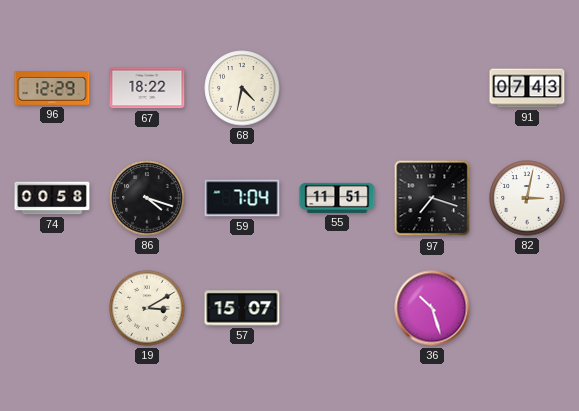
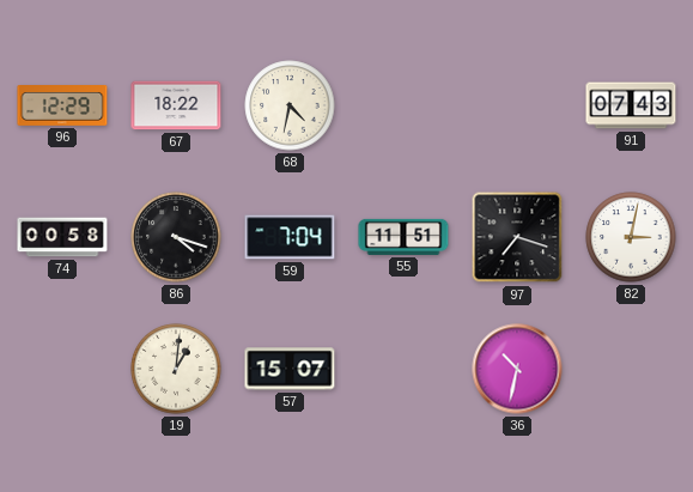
19: 3:10 -> 1:01
36: 10:27 -> 10:32
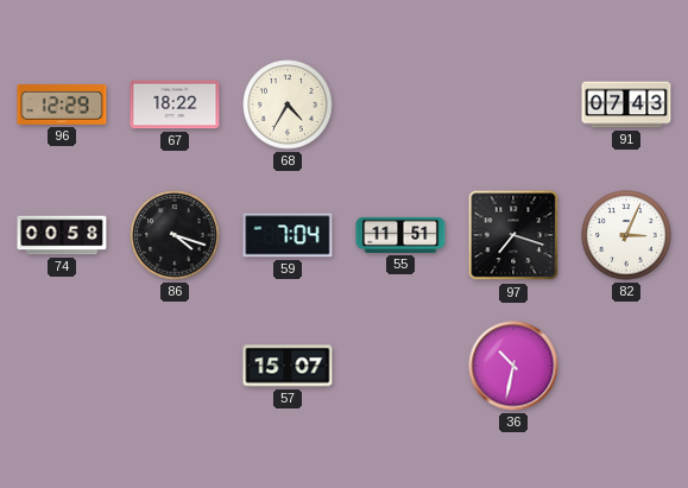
68: 4:32 -> 4:35
82: 3:02 -> 3:04
19: 1:01 -> none
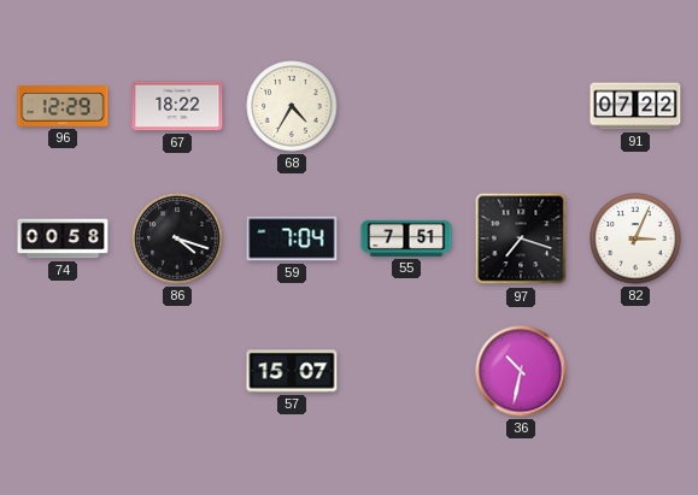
91: 07:43 -> 07:22
55: 11:51 -> 7:51
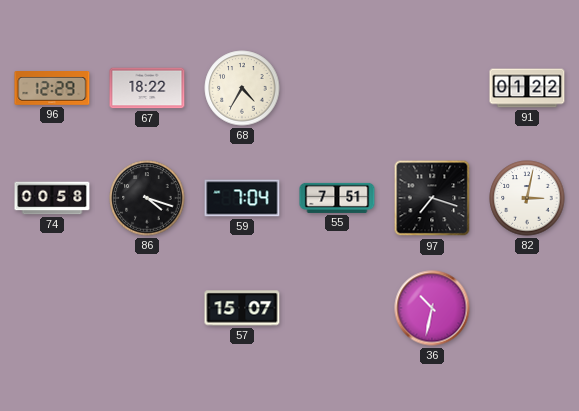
91: 07:22 -> 01:22
82: 3:04 -> 3:02
